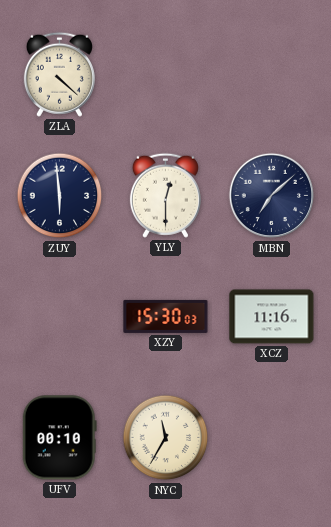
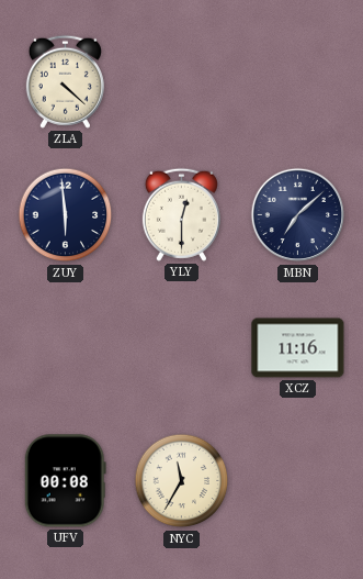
XZY: 15:30 -> none
UFV: 00:10 -> 00:08
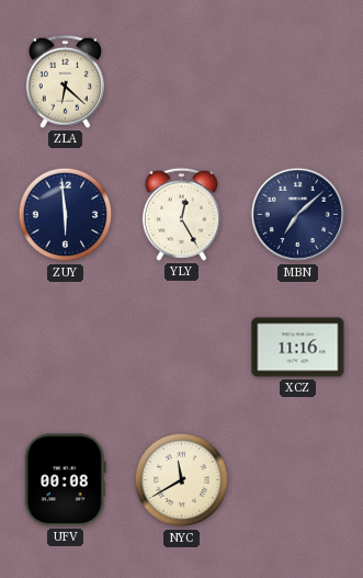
ZLA: 4:22 -> 6:22
YLY: 12:30 -> 12:25
NYC: 11:35 -> 11:40
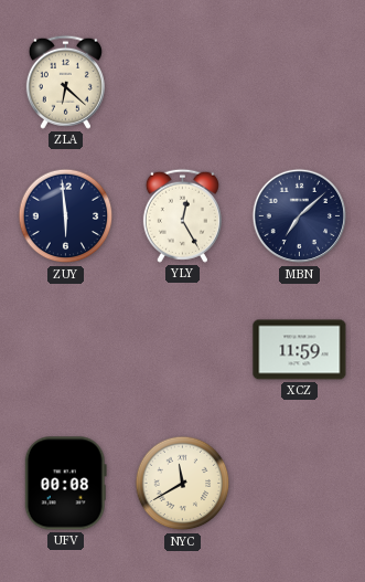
XCZ: 11:16 -> 11:59
